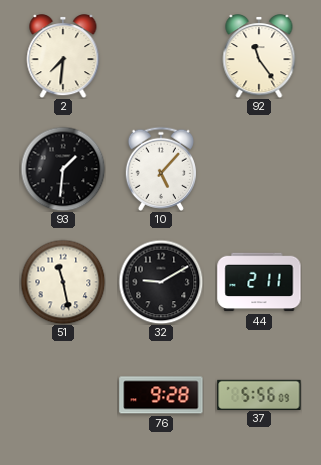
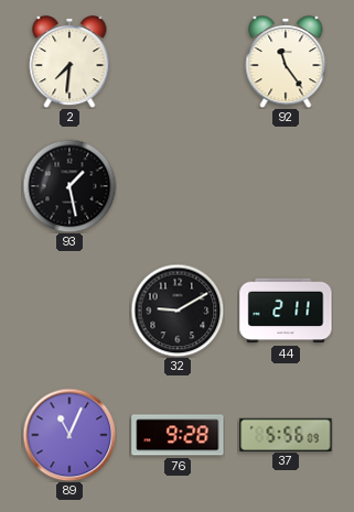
93: 1:31 -> 1:28
10: 5:07 -> none
51: 11:28 -> none
89: none -> 11:04
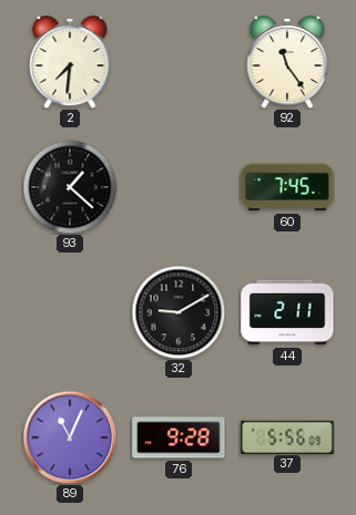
93: 1:28 -> 1:22
60: none -> 7:45
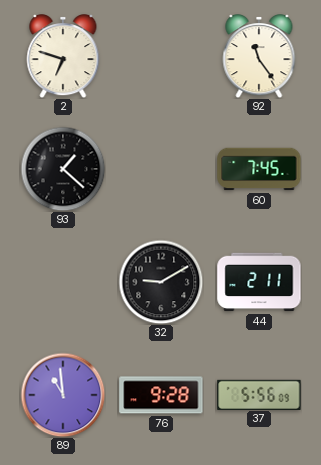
2: 7:31 -> 6:48
89: 11:04 -> 10:59
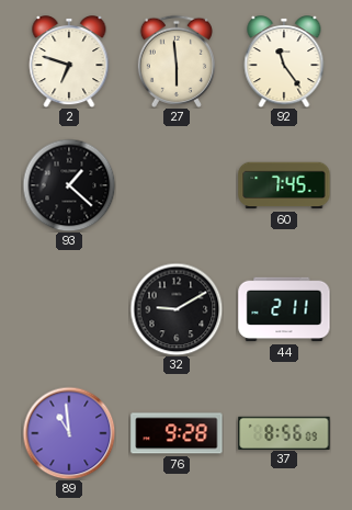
27: none -> 5:59
37: 5:56 -> 8:56
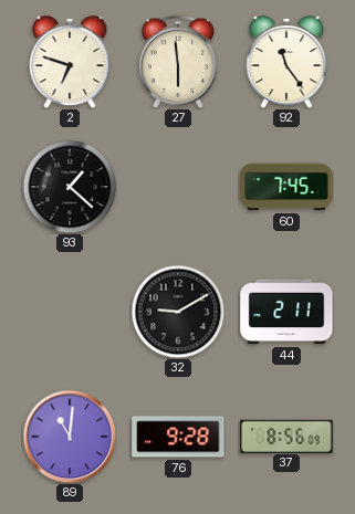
89: 10:59 -> 11:01
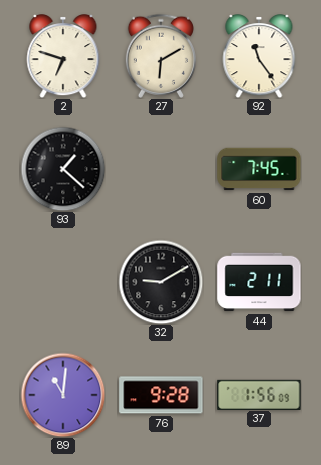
27: 5:59 -> 6:10
37: 8:56 -> 1:56
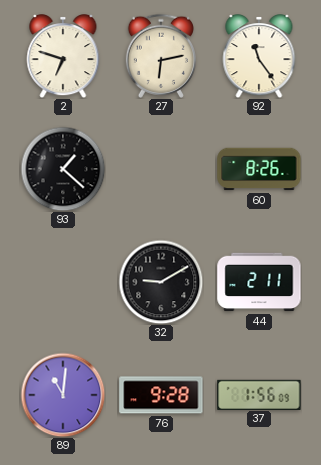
27: 6:10 -> 6:13
60: 7:45 -> 8:26
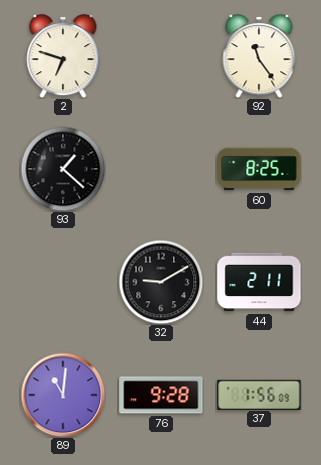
27: 6:13 -> none
60: 8:26 -> 8:25
